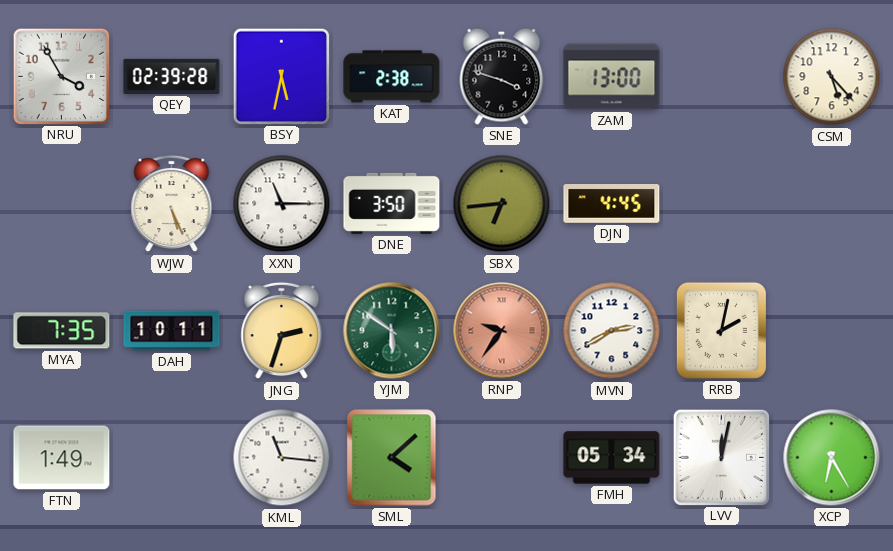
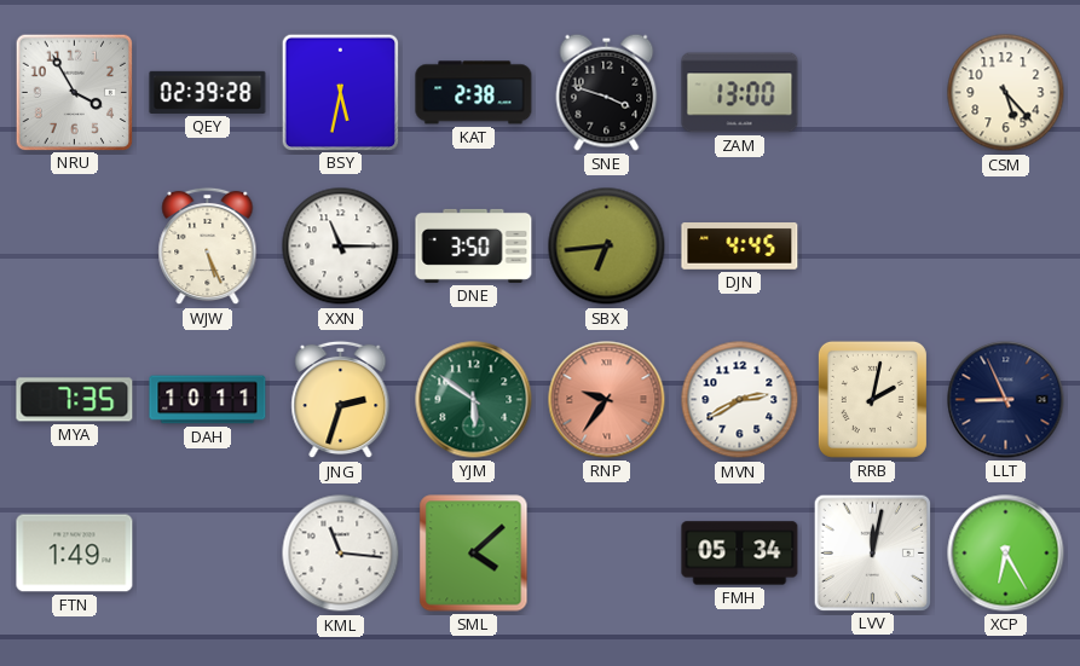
LLT: none -> 8:56
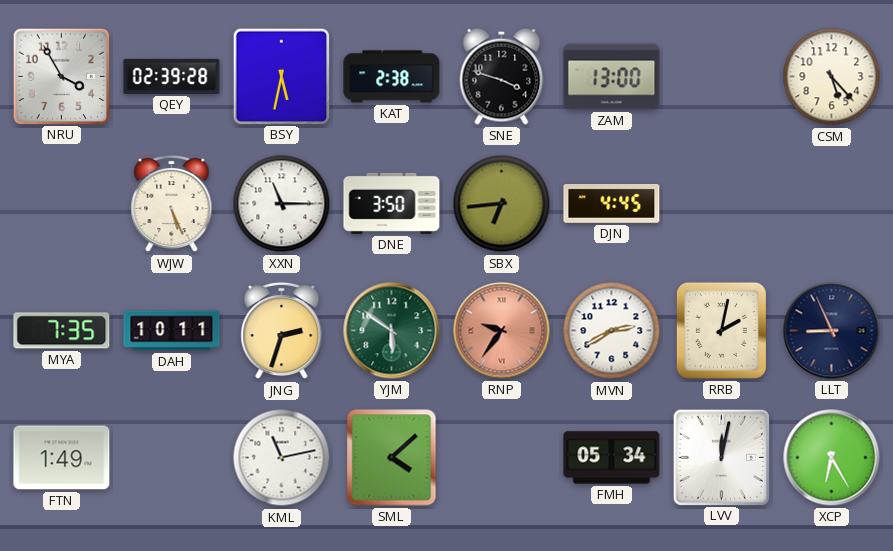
KML: 11:16 -> 11:13
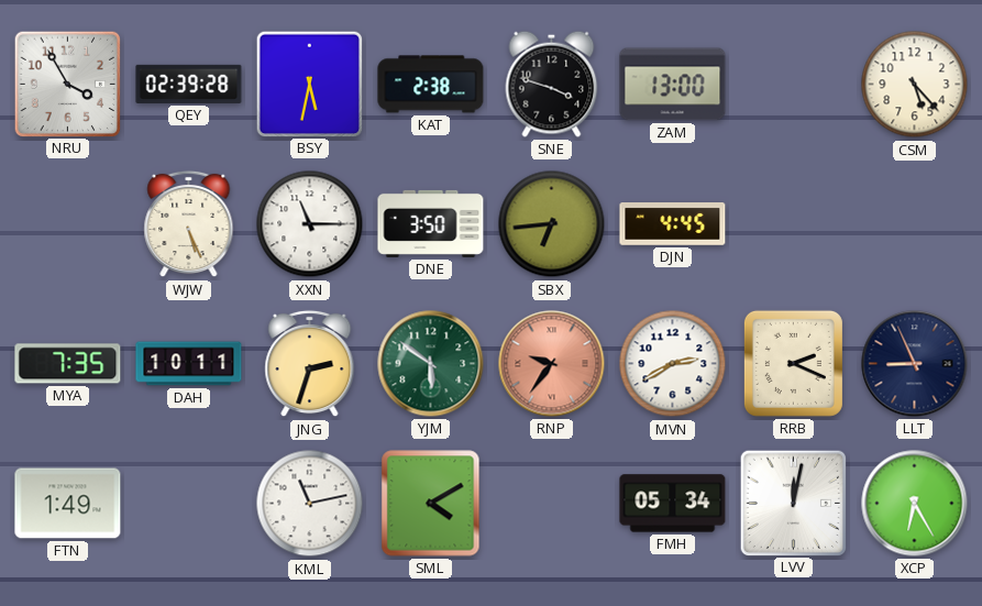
RRB: 2:02 -> 2:19
SML: 4:08 -> 4:10
